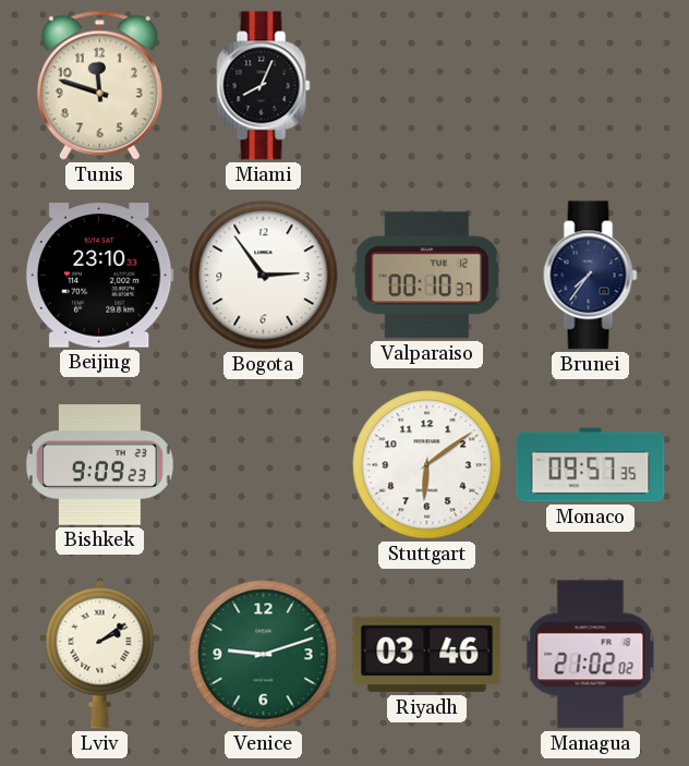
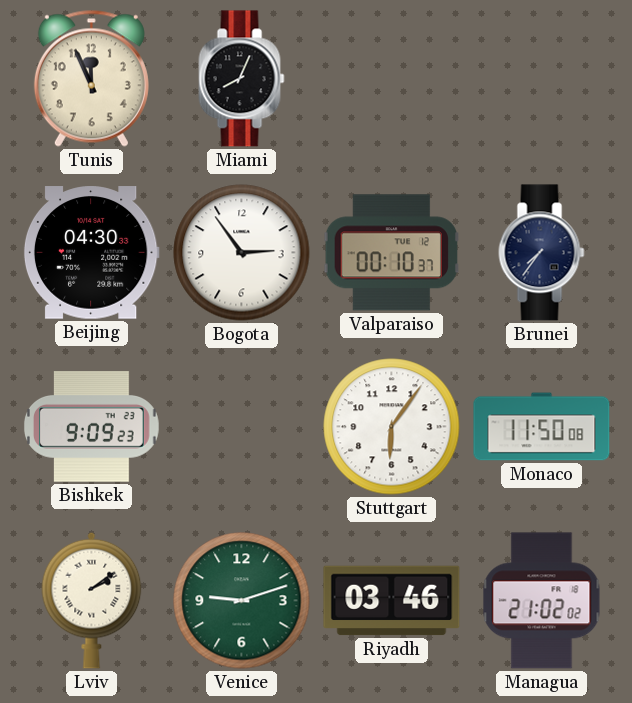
Tunis: 11:48 -> 11:56
Beijing: 23:10 -> 04:30
Stuttgart: 6:09 -> 6:06
Monaco: 09:57 -> 11:50
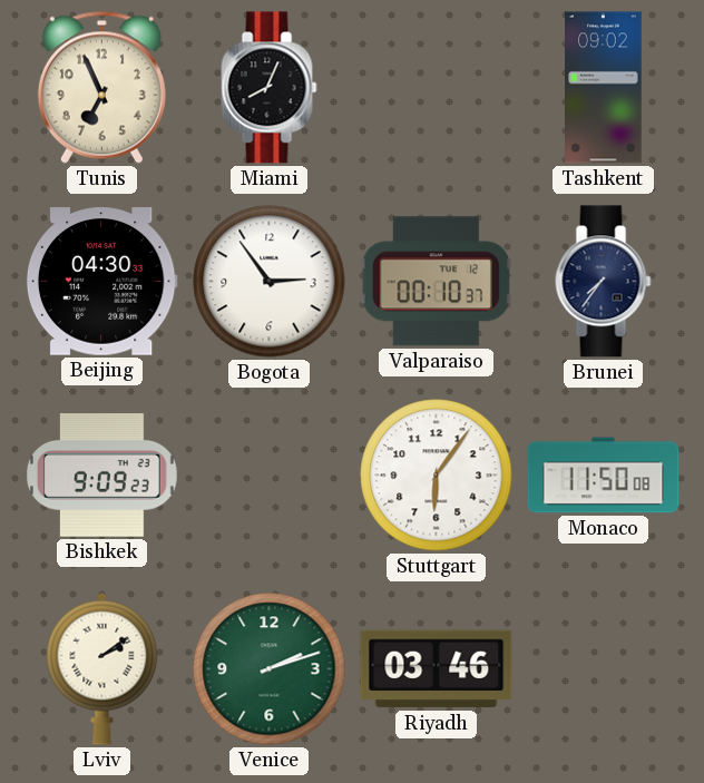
Tunis: 11:56 -> 6:56
Tashkent: none -> 09:02
Venice: 9:12 -> 2:12
Managua: 21:02 -> none
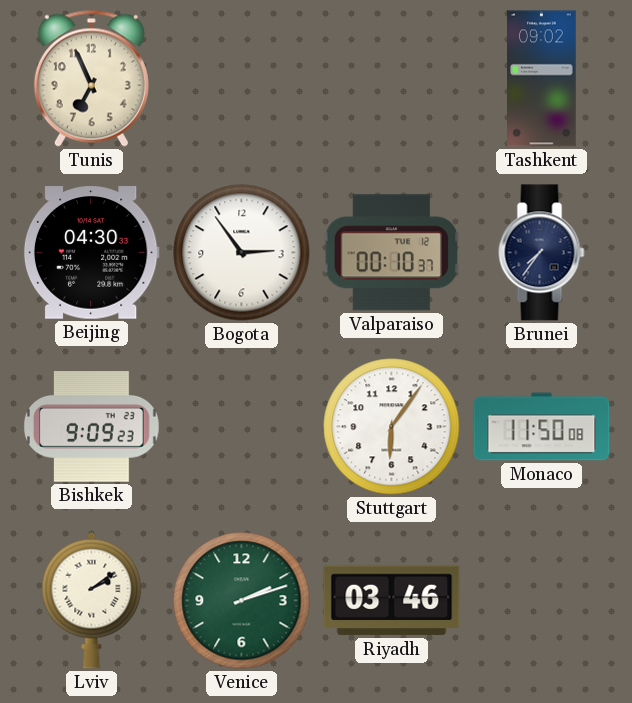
Miami: 8:04 -> none
